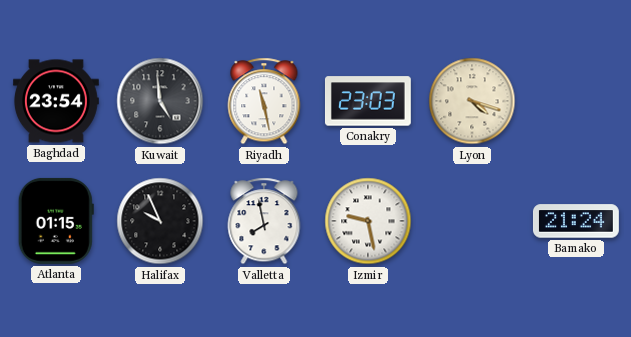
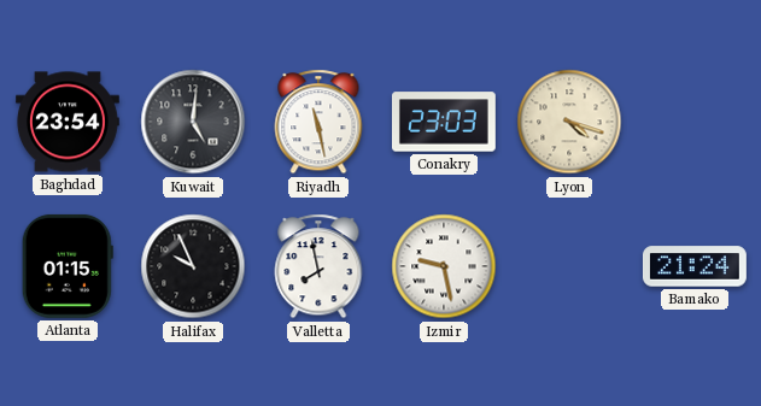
Kuwait: 4:59 -> 5:01
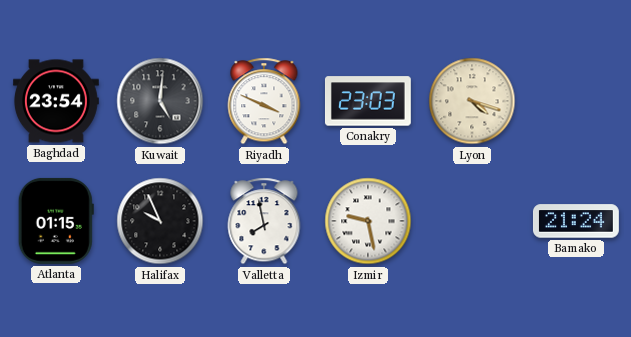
Riyadh: 11:28 -> 3:49
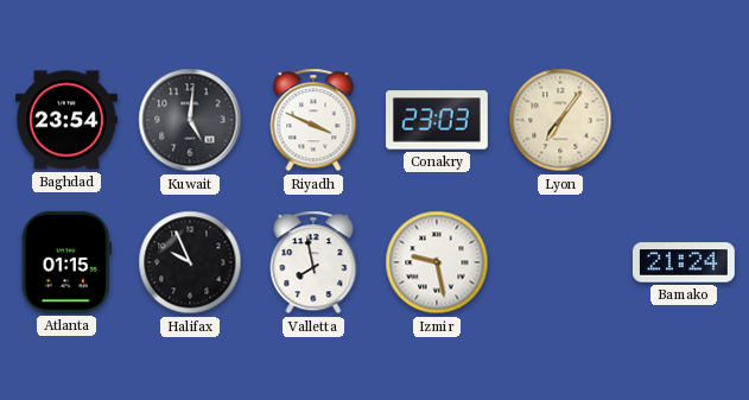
Lyon: 4:18 -> 7:06
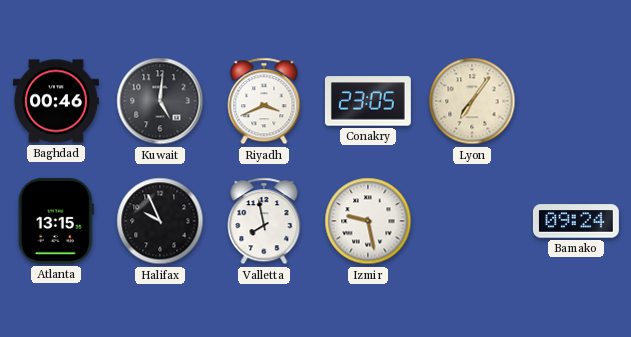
Baghdad: 23:54 -> 00:46
Riyadh: 3:49 -> 3:41
Conakry: 23:03 -> 23:05
Atlanta: 01:15 -> 13:15
Bamako: 21:24 -> 09:24
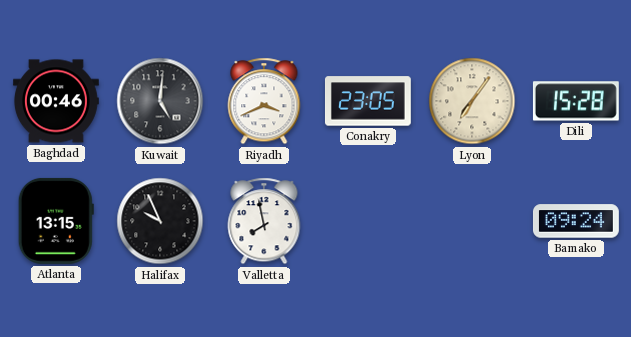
Dili: none -> 15:28
Izmir: 9:28 -> none
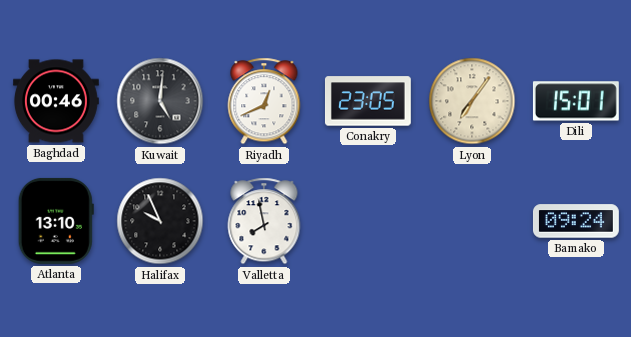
Riyadh: 3:41 -> 12:41
Dili: 15:28 -> 15:01
Atlanta: 13:15 -> 13:10
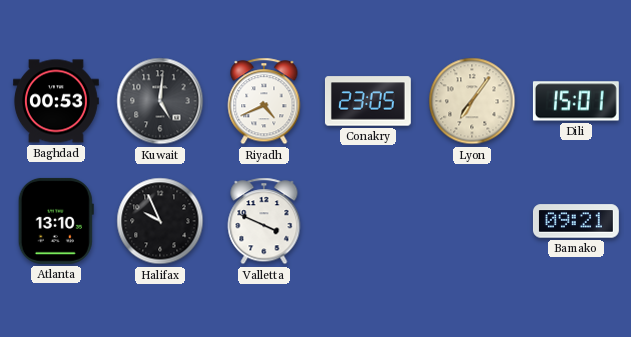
Baghdad: 00:46 -> 00:53
Riyadh: 12:41 -> 4:41
Valletta: 7:58 -> 3:49
Bamako: 09:24 -> 09:21
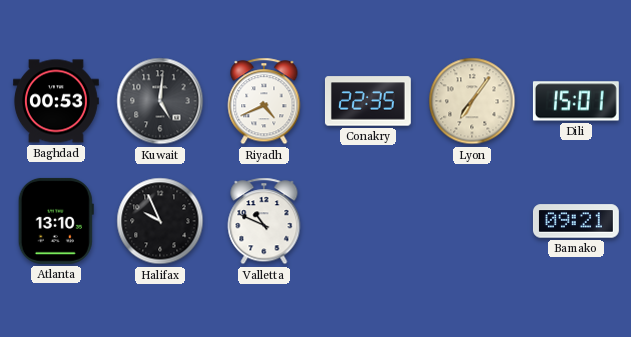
Conakry: 23:05 -> 22:35
Valletta: 3:49 -> 10:49
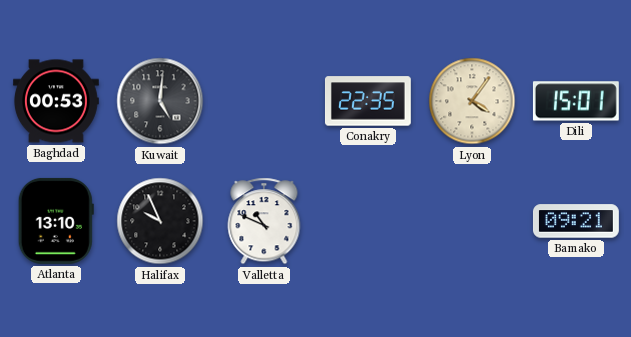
Riyadh: 4:41 -> none
Lyon: 7:06 -> 4:06
